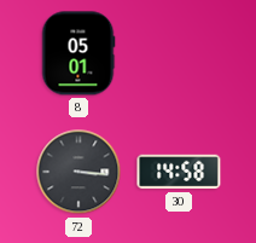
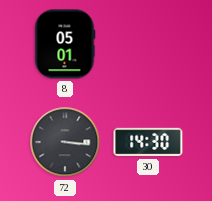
30: 14:58 -> 14:30
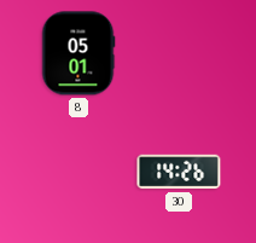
72: 3:16 -> none
30: 14:30 -> 14:26
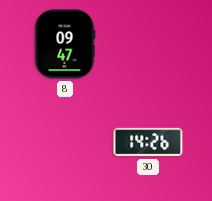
8: 05:01 -> 09:47
